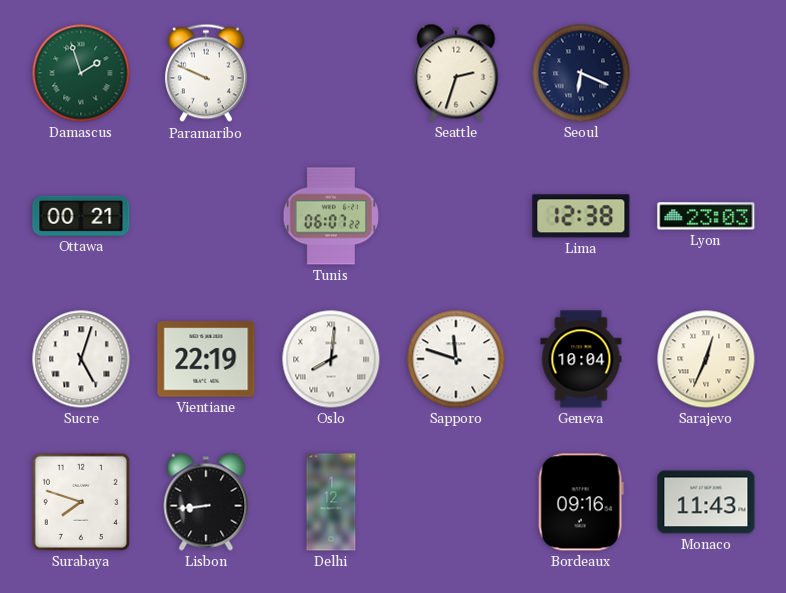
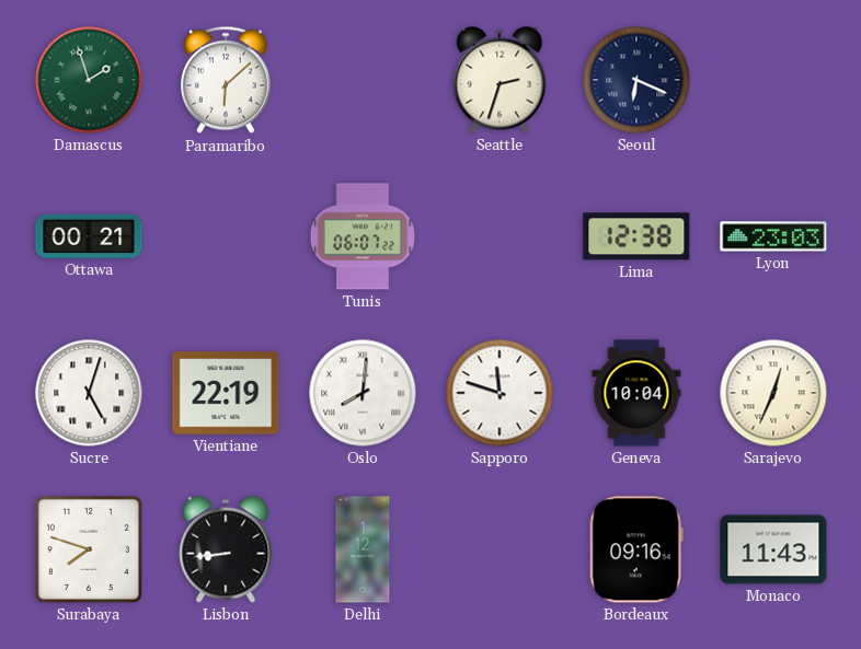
Paramaribo: 9:49 -> 6:08
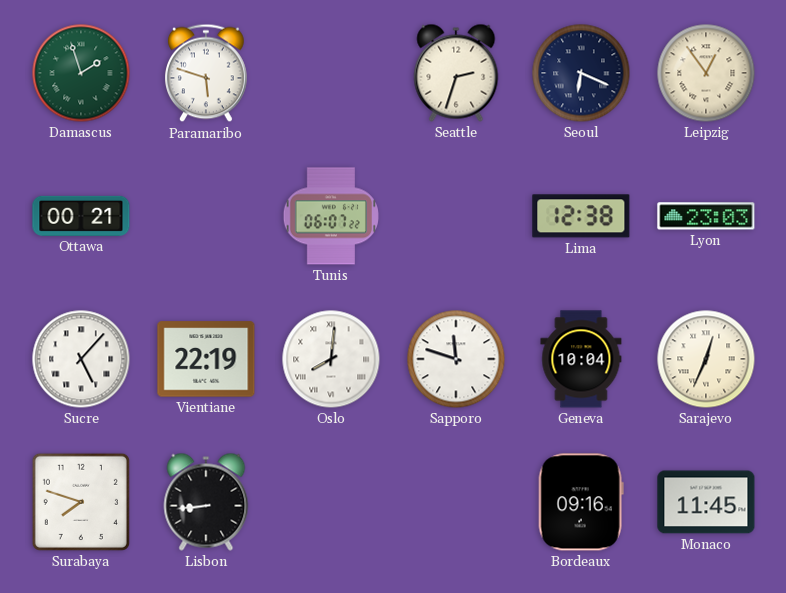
Paramaribo: 6:08 -> 5:48
Leipzig: none -> 12:54
Sucre: 5:03 -> 5:07
Delhi: 1:12 -> none
Monaco: 11:43 -> 11:45
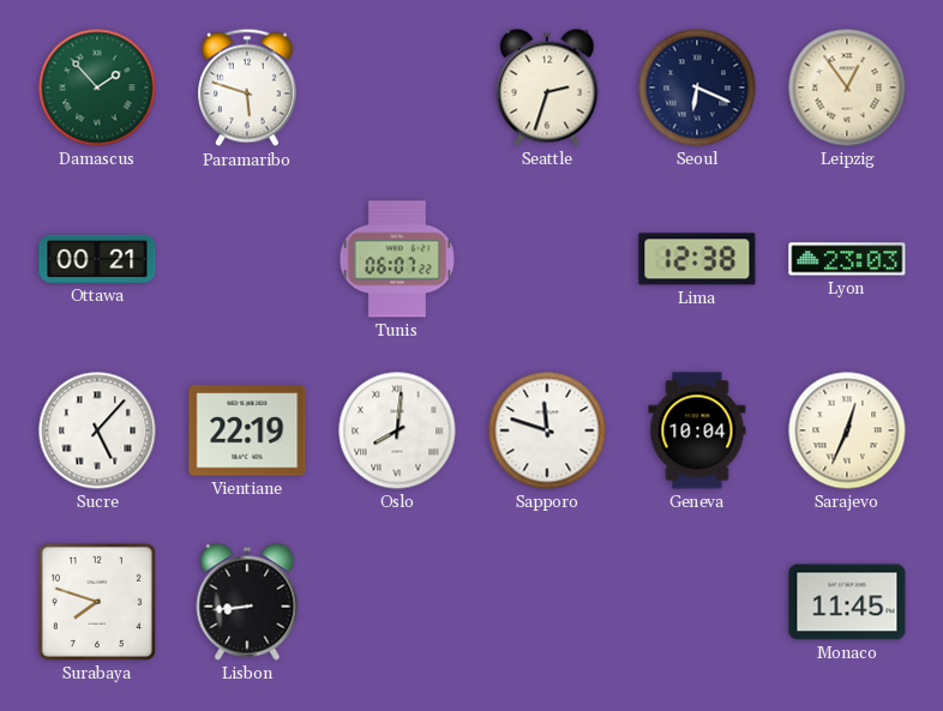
Damascus: 1:57 -> 1:53
Bordeaux: 09:16 -> none
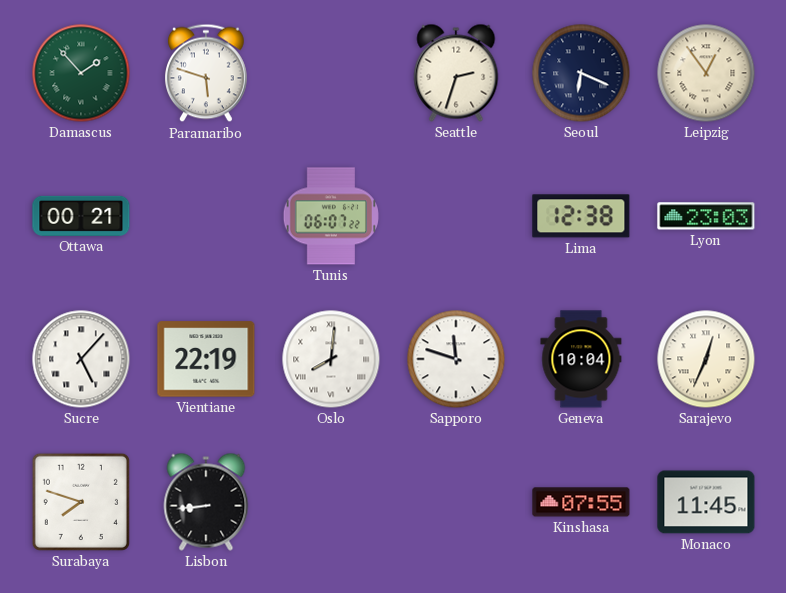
Kinshasa: none -> 07:55
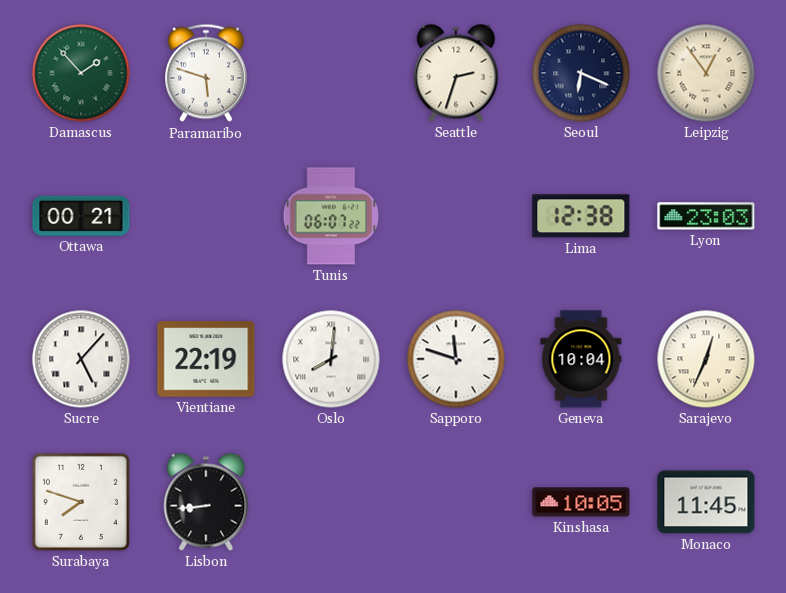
Kinshasa: 07:55 -> 10:05
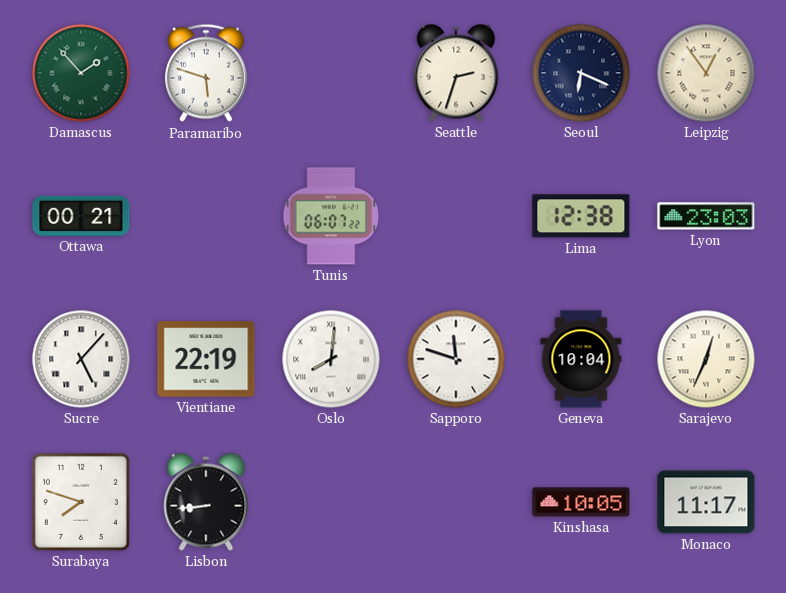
Monaco: 11:45 -> 11:17
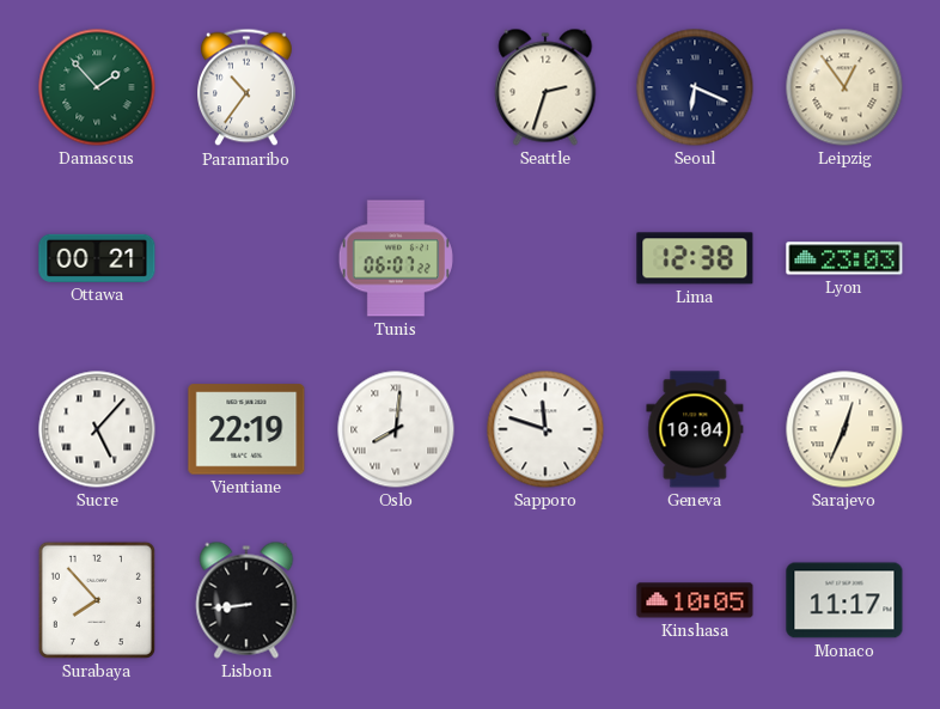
Paramaribo: 5:48 -> 10:36
Surabaya: 7:48 -> 7:53
